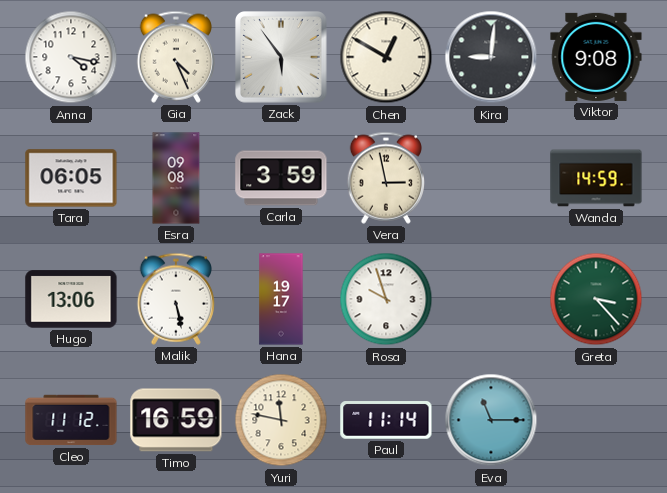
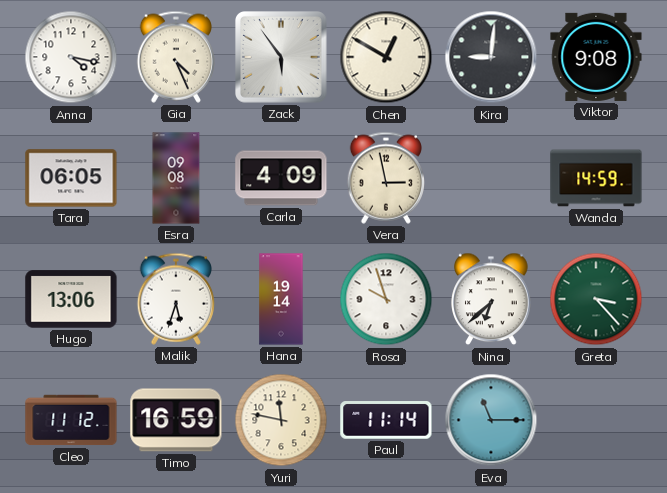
Carla: 3:59 -> 4:09
Malik: 5:28 -> 5:33
Hana: 19:17 -> 19:14
Nina: none -> 6:38
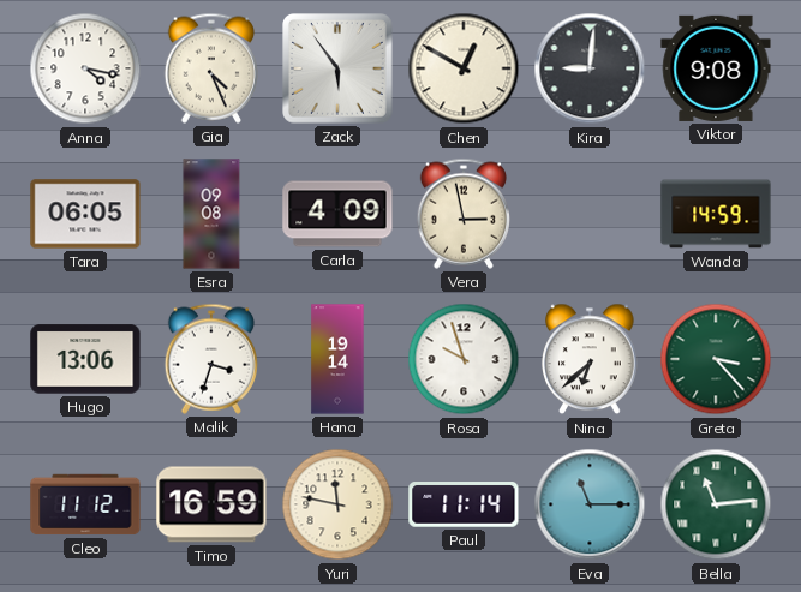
Malik: 5:33 -> 3:33
Bella: none -> 11:14
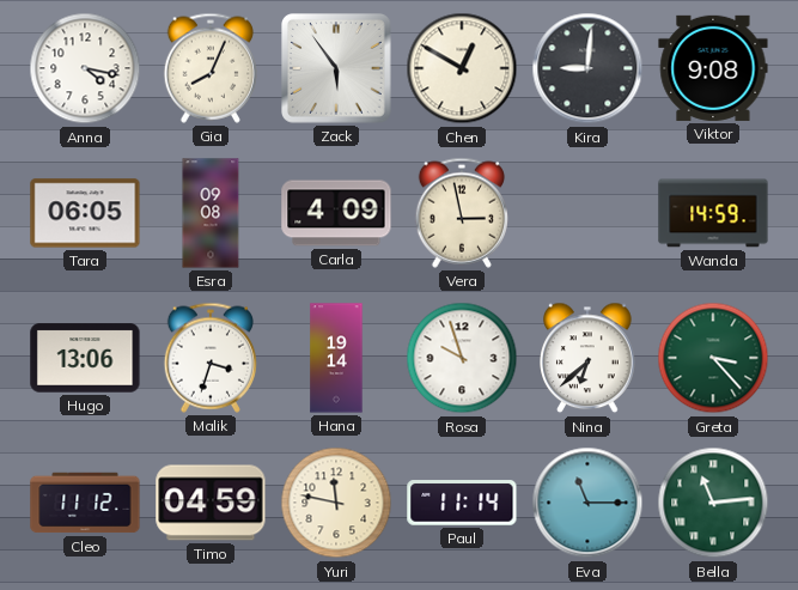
Gia: 4:26 -> 8:04
Timo: 16:59 -> 04:59
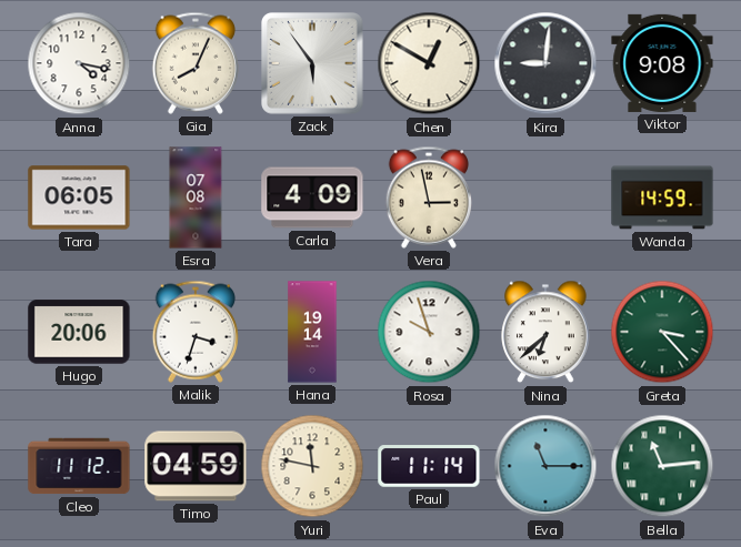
Esra: 09:08 -> 07:08
Hugo: 13:06 -> 20:06
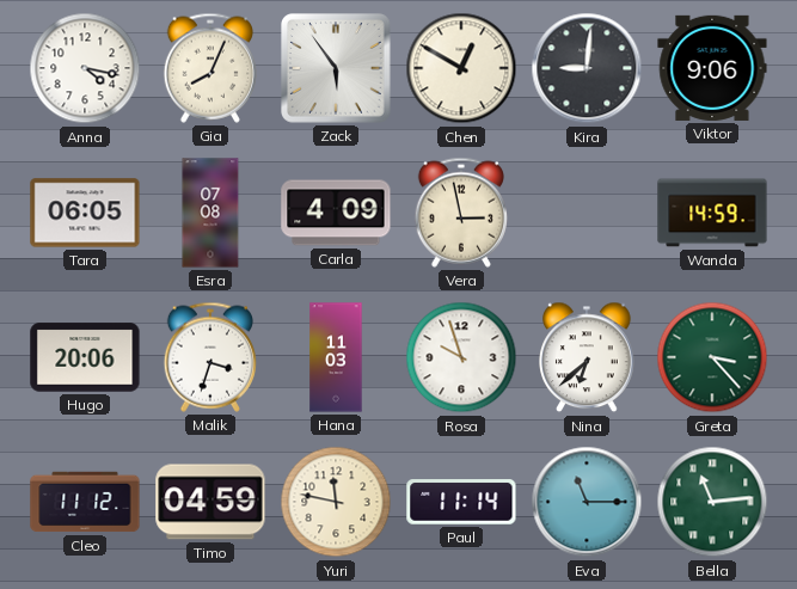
Viktor: 9:08 -> 9:06
Hana: 19:14 -> 11:03
